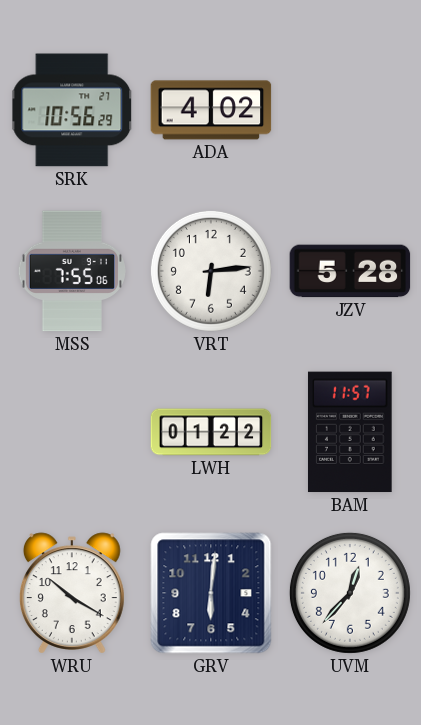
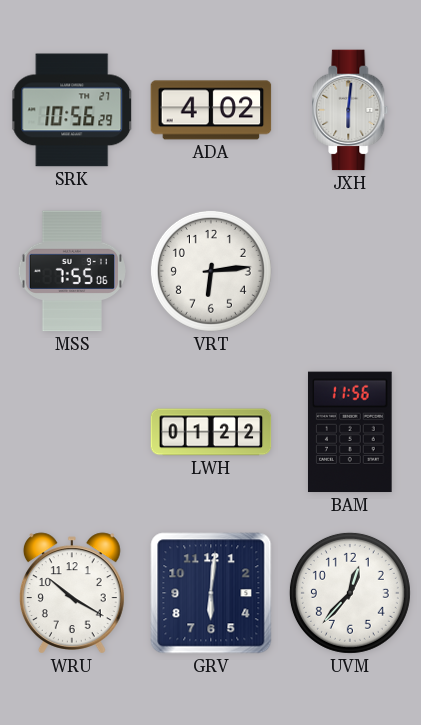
JXH: none -> 6:01
JZV: 5:28 -> none
BAM: 11:57 -> 11:56
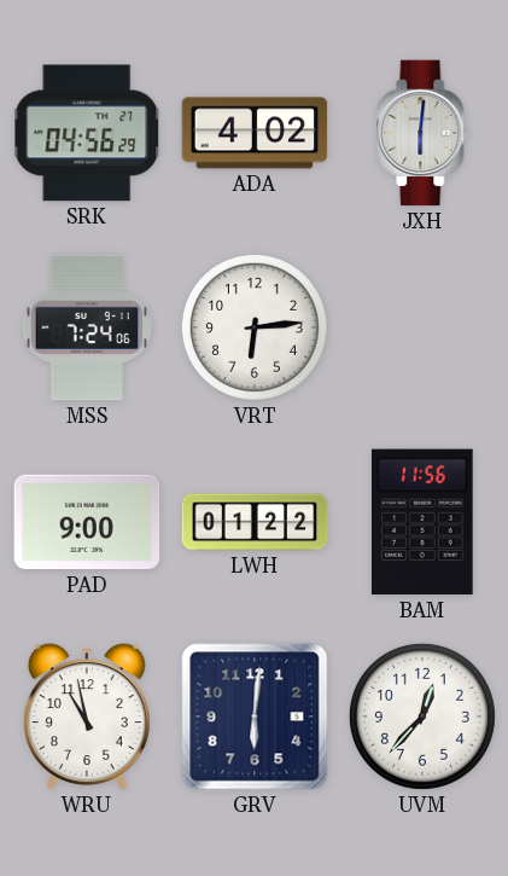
SRK: 10:56 -> 04:56
MSS: 7:55 -> 7:24
PAD: none -> 9:00
WRU: 10:20 -> 10:58
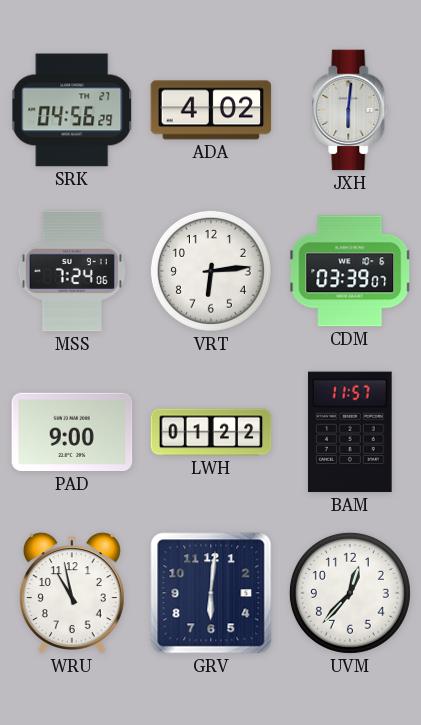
CDM: none -> 03:39
BAM: 11:56 -> 11:57
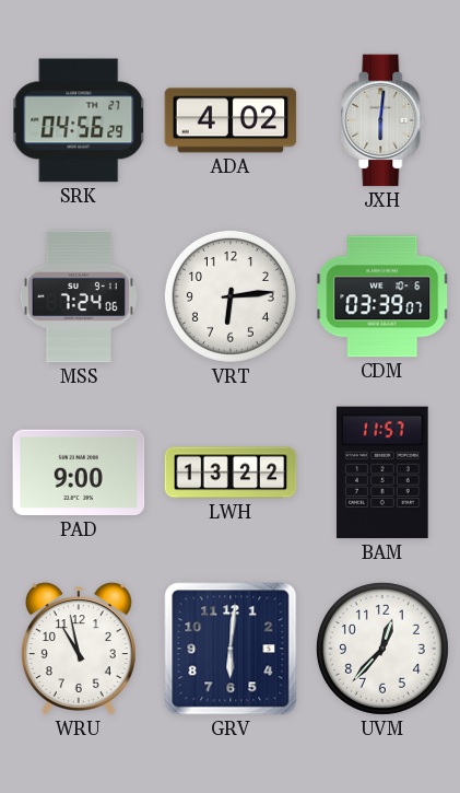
LWH: 01:22 -> 13:22
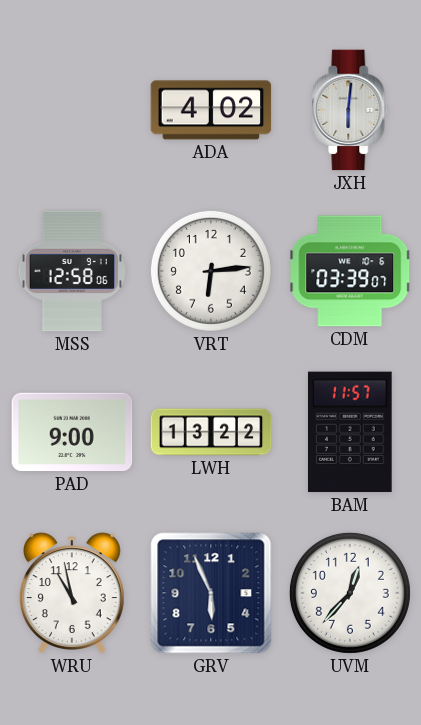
SRK: 04:56 -> none
MSS: 7:24 -> 12:58
GRV: 6:01 -> 5:56
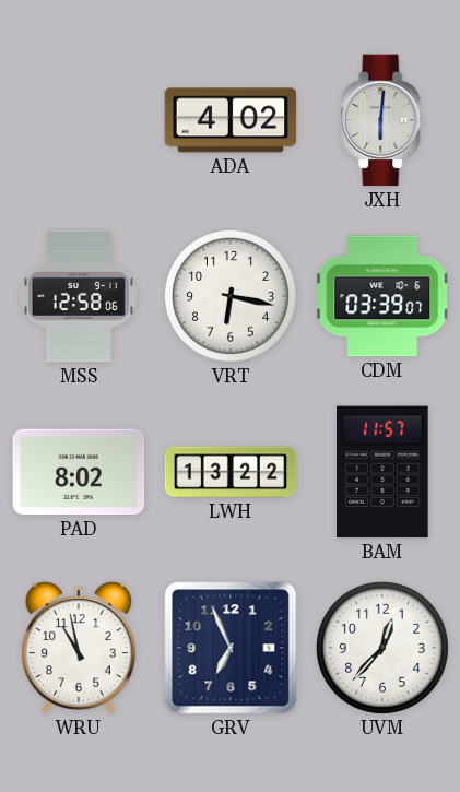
VRT: 6:14 -> 6:17
PAD: 9:00 -> 8:02
GRV: 5:56 -> 6:56
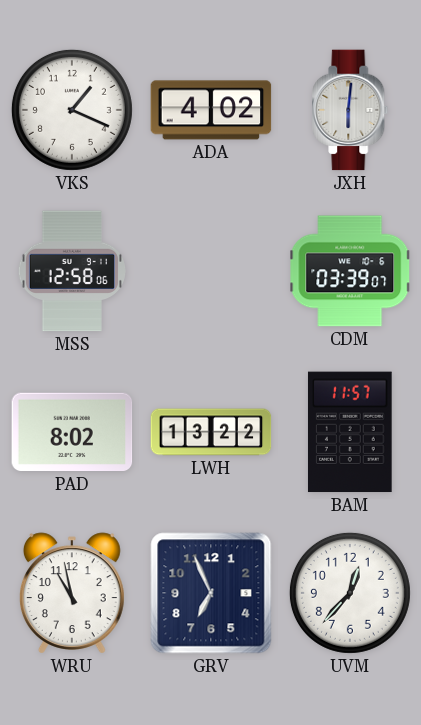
VKS: none -> 1:19
VRT: 6:17 -> none
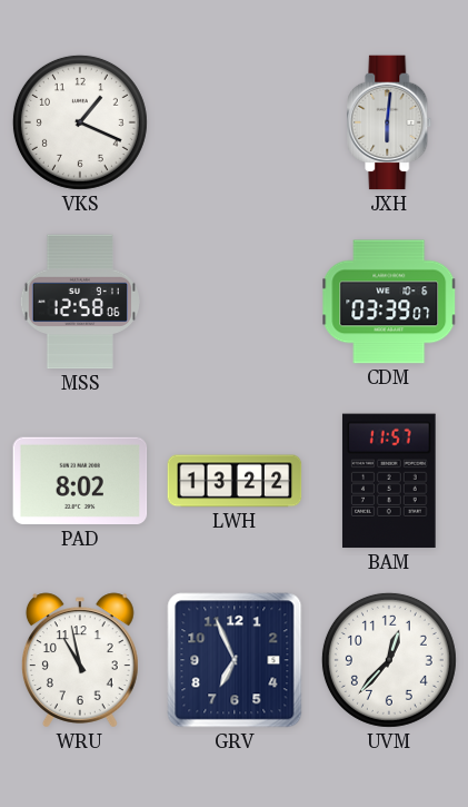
ADA: 4:02 -> none
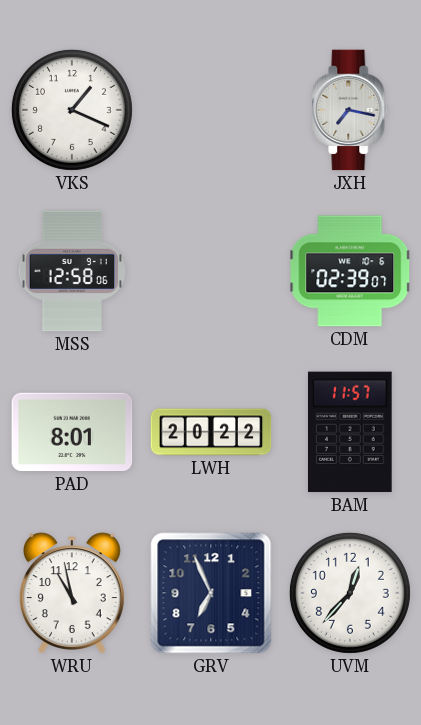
JXH: 6:01 -> 7:17
CDM: 03:39 -> 02:39
PAD: 8:02 -> 8:01
LWH: 13:22 -> 20:22
